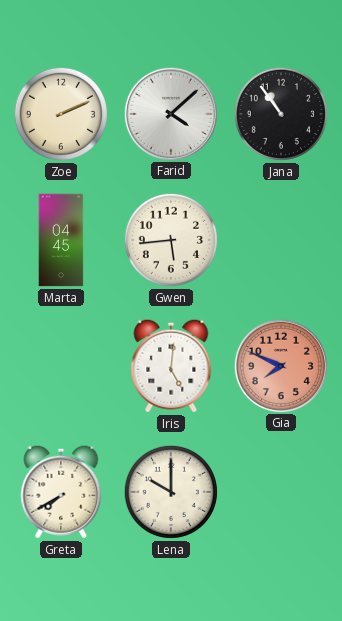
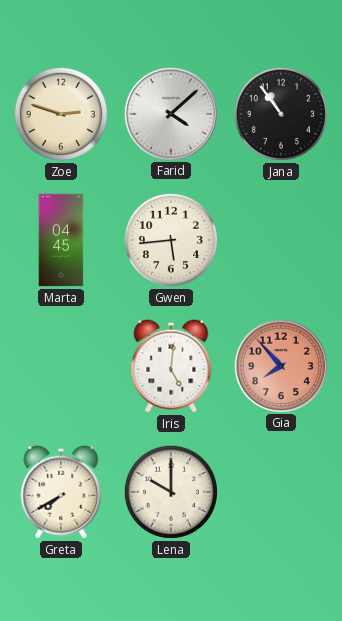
Zoe: 2:11 -> 2:48
Gia: 7:49 -> 7:53
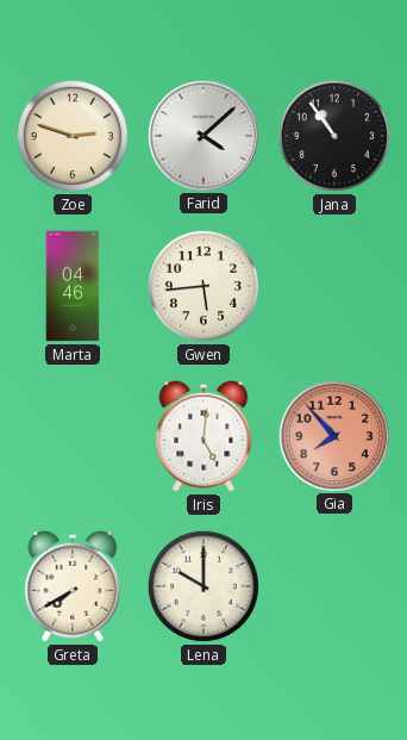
Marta: 04:45 -> 04:46
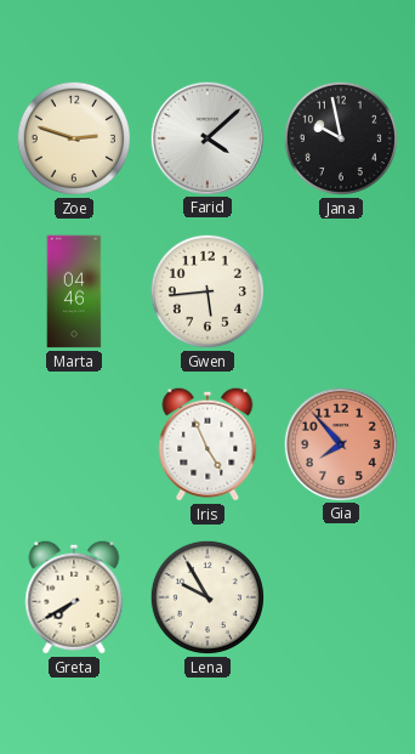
Jana: 10:54 -> 9:58
Iris: 5:01 -> 4:56
Lena: 10:00 -> 9:55
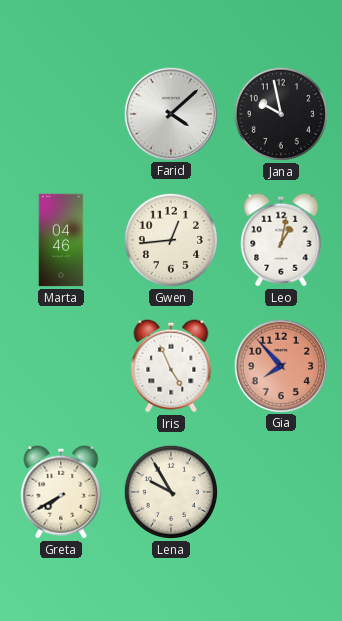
Zoe: 2:48 -> none
Gwen: 5:44 -> 12:44
Leo: none -> 1:02
